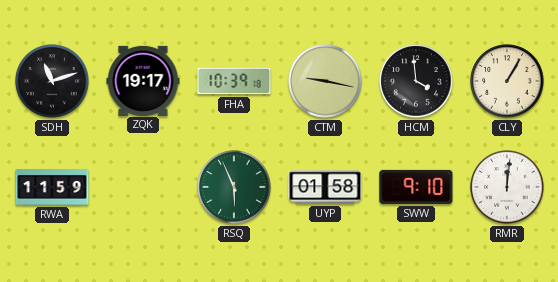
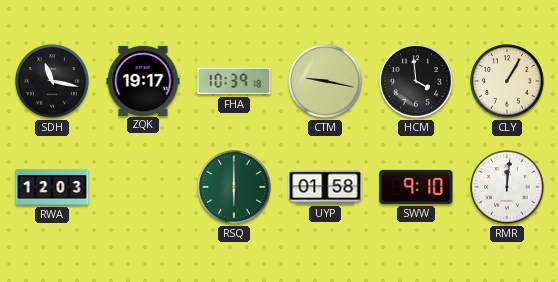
SDH: 11:12 -> 11:17
RWA: 11:59 -> 12:03
RSQ: 5:56 -> 6:00
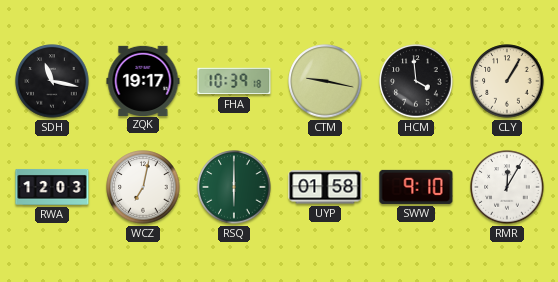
WCZ: none -> 7:02
RMR: 12:01 -> 12:05
